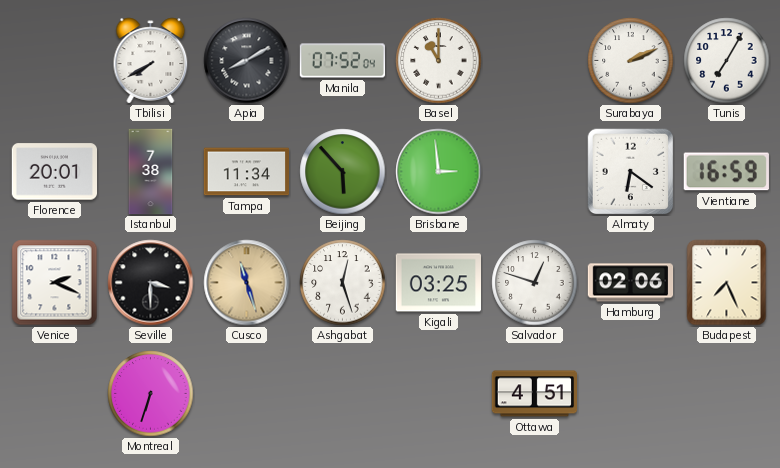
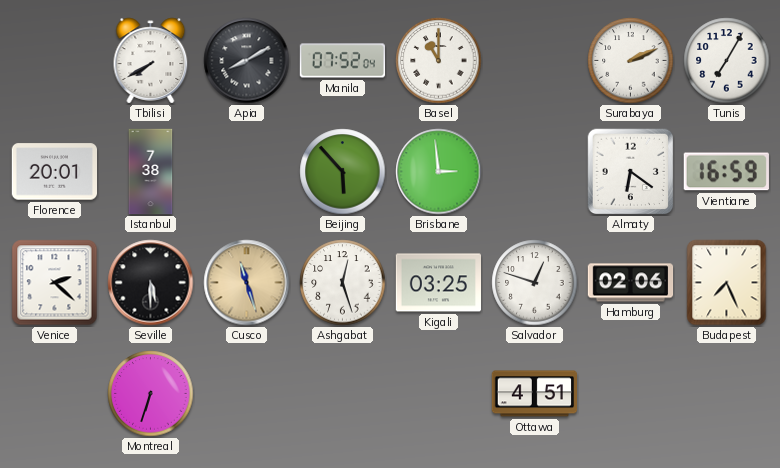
Tampa: 11:34 -> none
Venice: 2:19 -> 2:22
Seville: 3:30 -> 5:30
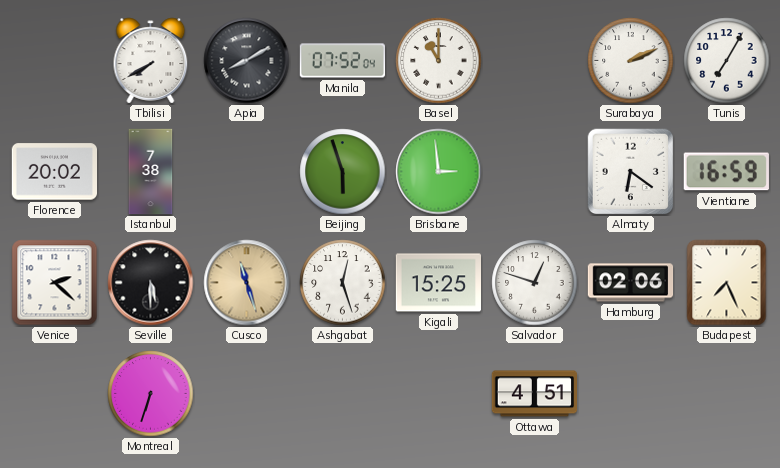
Florence: 20:01 -> 20:02
Beijing: 5:53 -> 5:57
Kigali: 03:25 -> 15:25
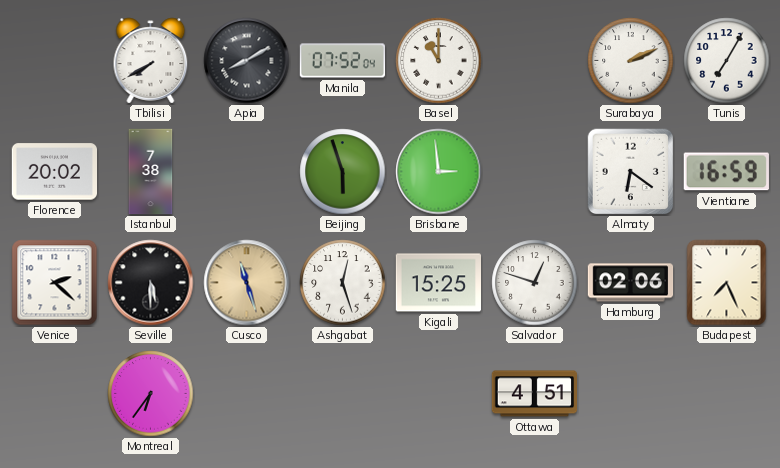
Montreal: 6:33 -> 6:36
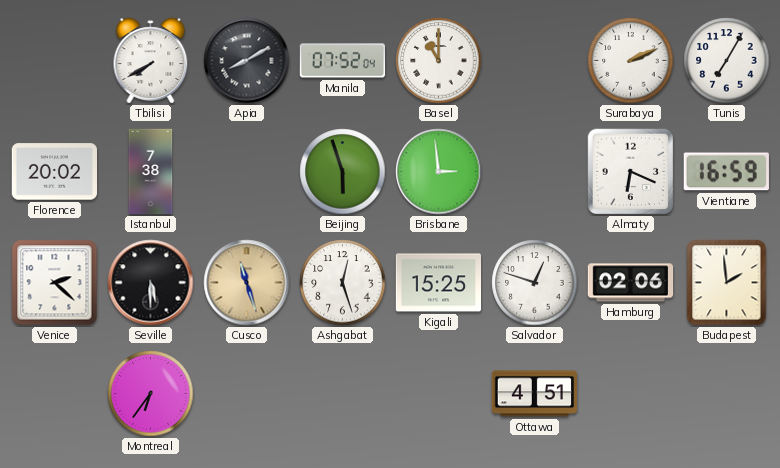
Almaty: 6:21 -> 6:19
Budapest: 7:26 -> 1:59
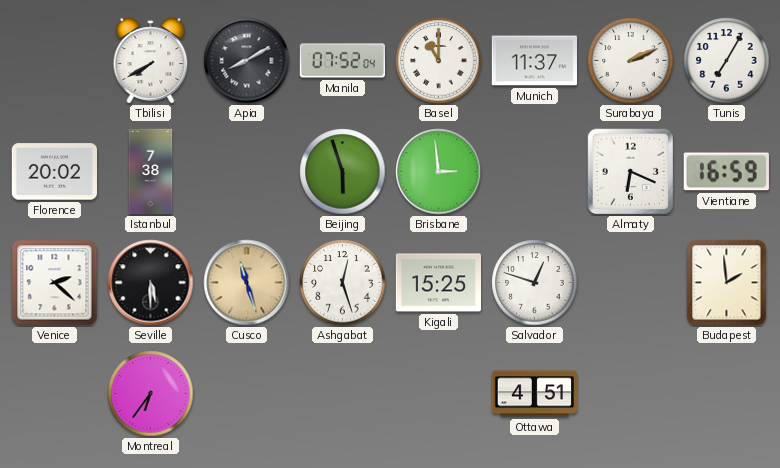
Munich: none -> 11:37
Hamburg: 02:06 -> none
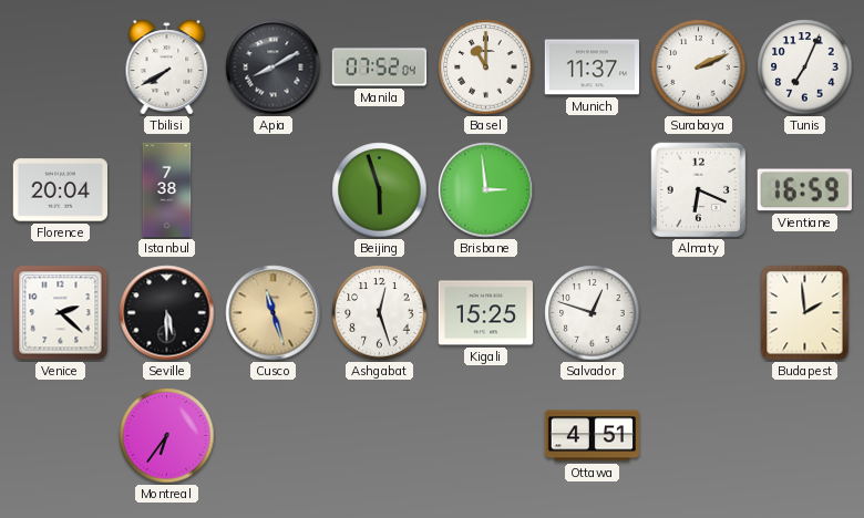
Tunis: 7:05 -> 7:04
Florence: 20:02 -> 20:04
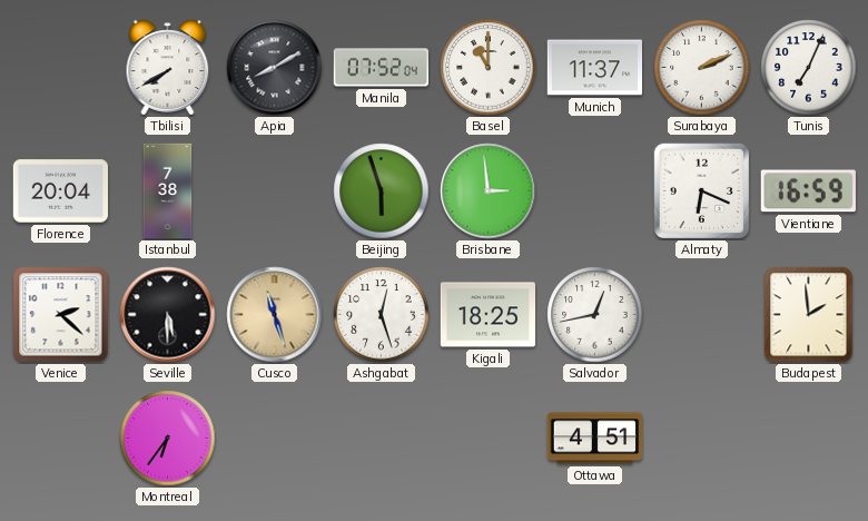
Kigali: 15:25 -> 18:25
Salvador: 12:48 -> 12:43
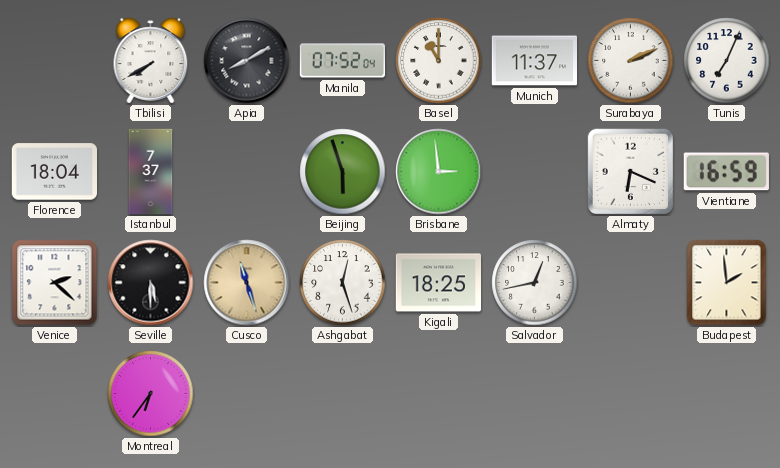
Florence: 20:04 -> 18:04
Istanbul: 7:38 -> 7:37
Ottawa: 4:51 -> none
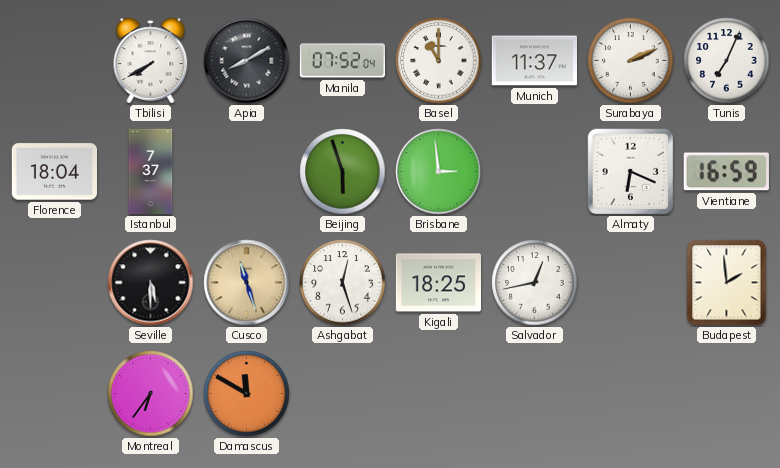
Venice: 2:22 -> none
Damascus: none -> 11:50
